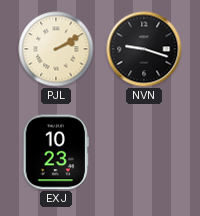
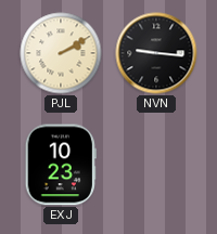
NVN: 9:18 -> 9:16
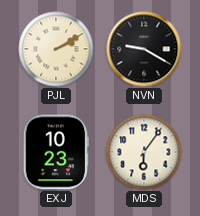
NVN: 9:16 -> 9:20
MDS: none -> 6:06
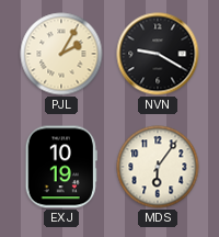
PJL: 2:10 -> 2:05
EXJ: 10:23 -> 10:19
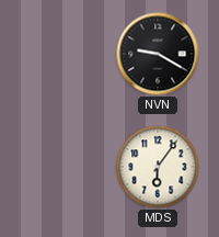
PJL: 2:05 -> none
EXJ: 10:19 -> none
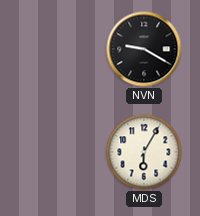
MDS: 6:06 -> 6:05
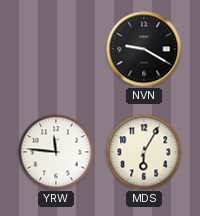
YRW: none -> 11:46
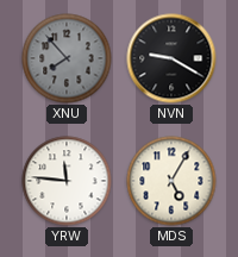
XNU: none -> 7:53
MDS: 6:05 -> 5:05
